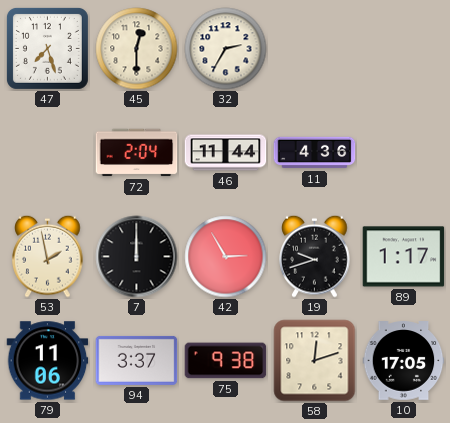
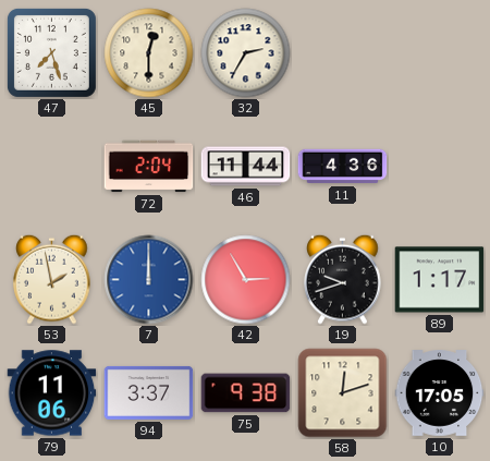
7 dial: black -> blue
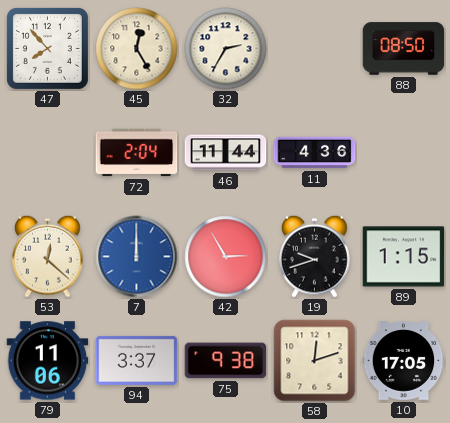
47: 7:27 -> 7:53
45: 12:30 -> 12:25
88: none -> 08:50
53: 1:58 -> 12:22
89: 1:17 -> 1:15
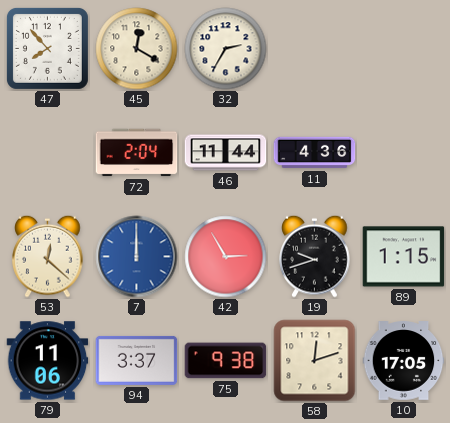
45: 12:25 -> 12:20
88: 08:50 -> none
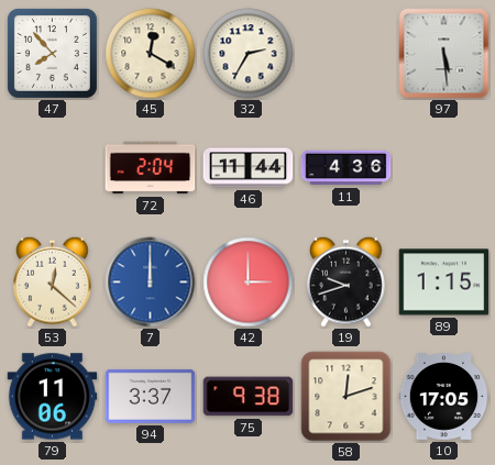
97: none -> 5:29
42: 2:55 -> 3:00
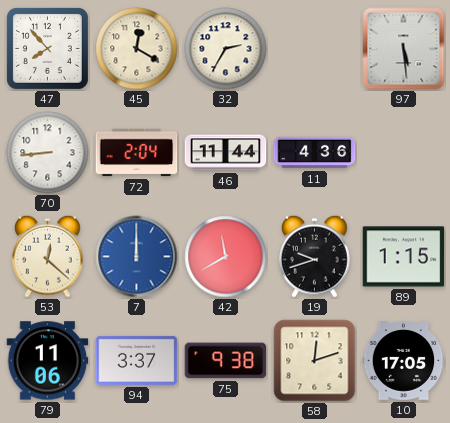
70: none -> 8:44
42: 3:00 -> 11:40
